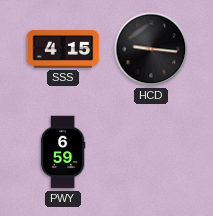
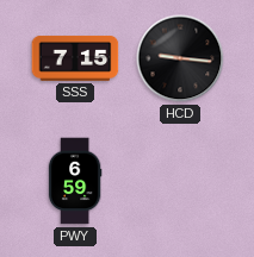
SSS: 4:15 -> 7:15
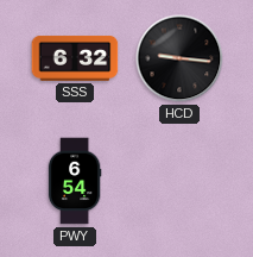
SSS: 7:15 -> 6:32
PWY: 6:59 -> 6:54
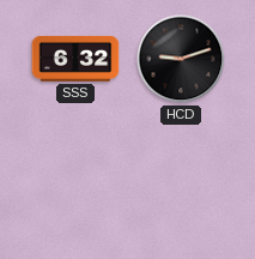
HCD: 9:16 -> 9:12
PWY: 6:54 -> none
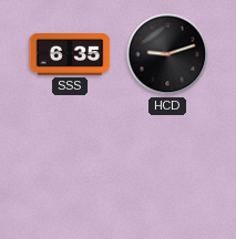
SSS: 6:32 -> 6:35
